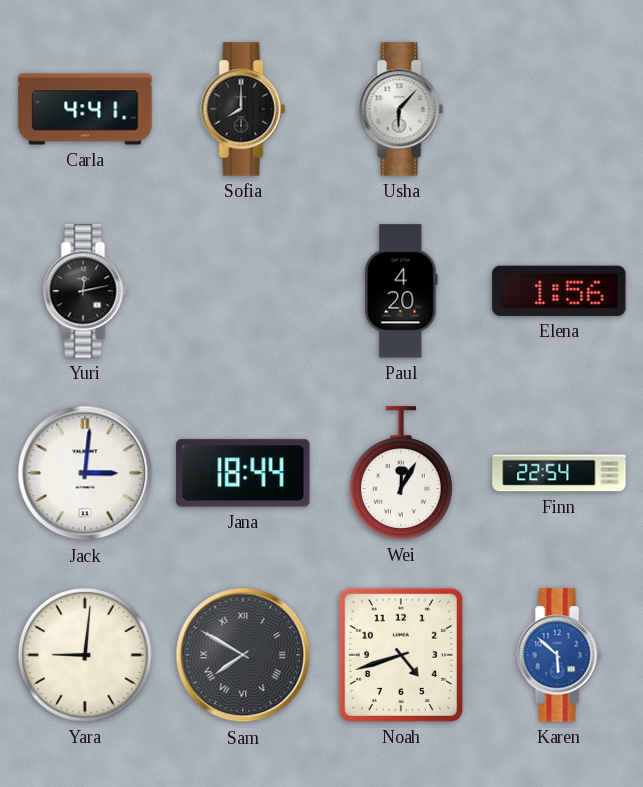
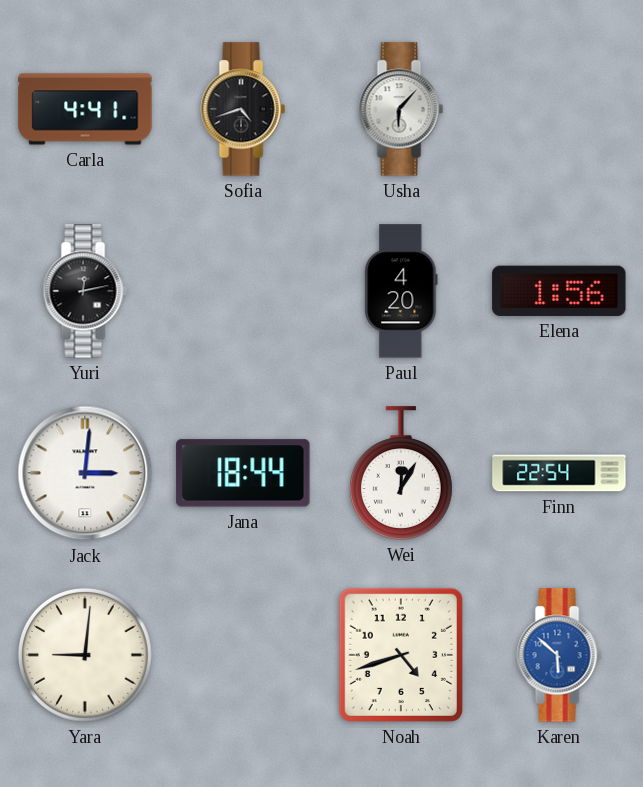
Sofia: 8:00 -> 4:42
Sam: 7:50 -> none
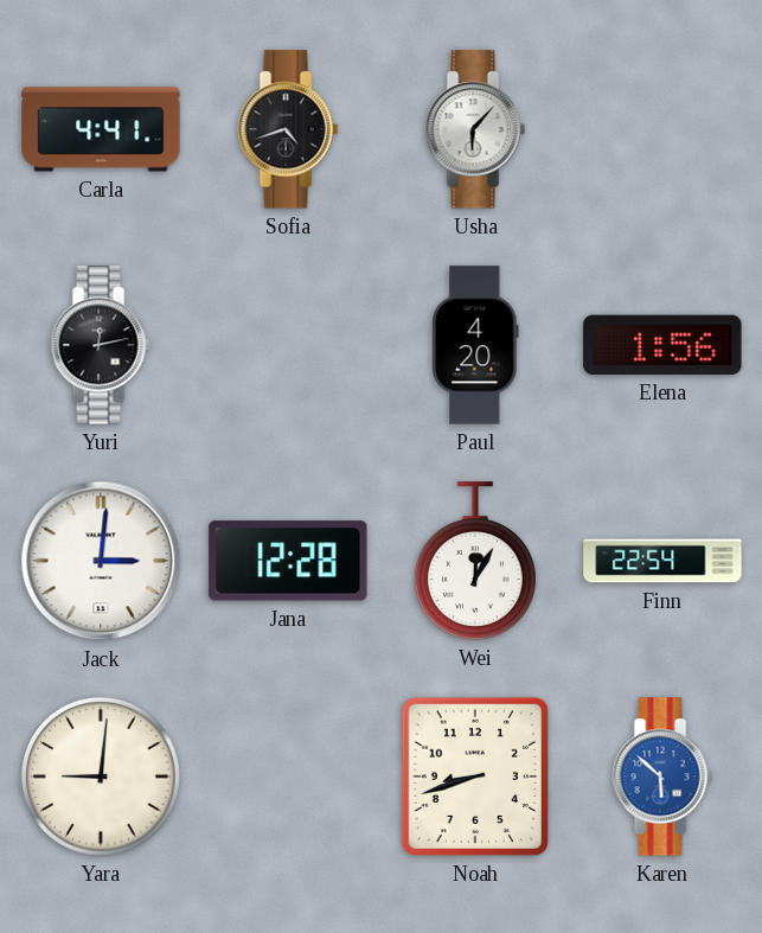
Jana: 18:44 -> 12:28
Noah: 4:42 -> 8:42
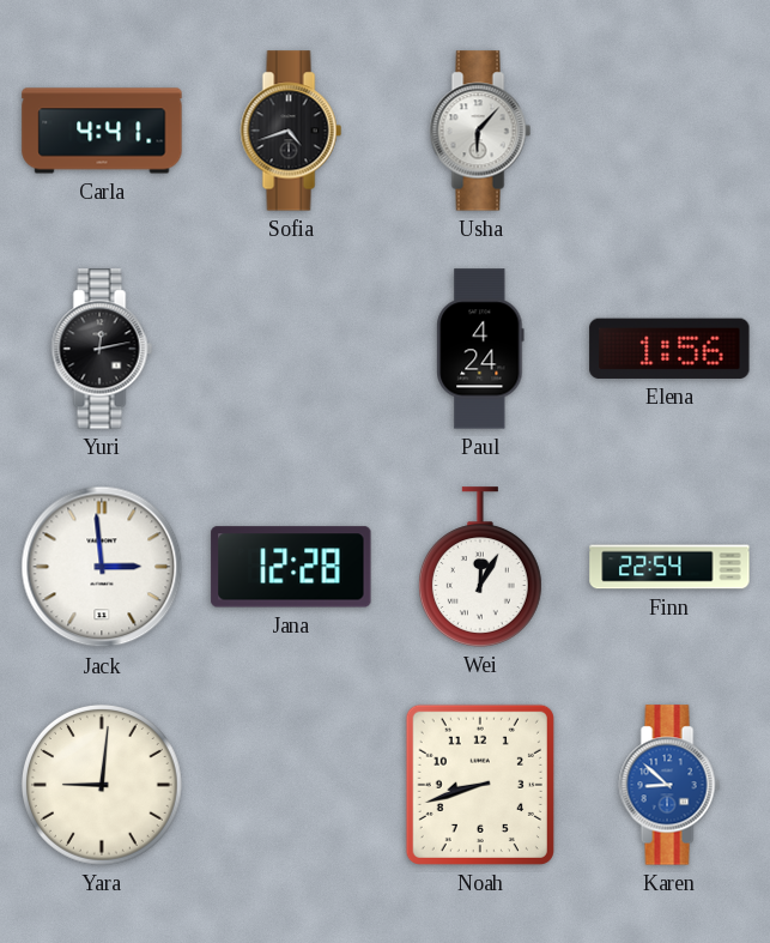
Paul: 4:20 -> 4:24
Jack: 3:01 -> 2:59
Karen: 5:52 -> 8:52
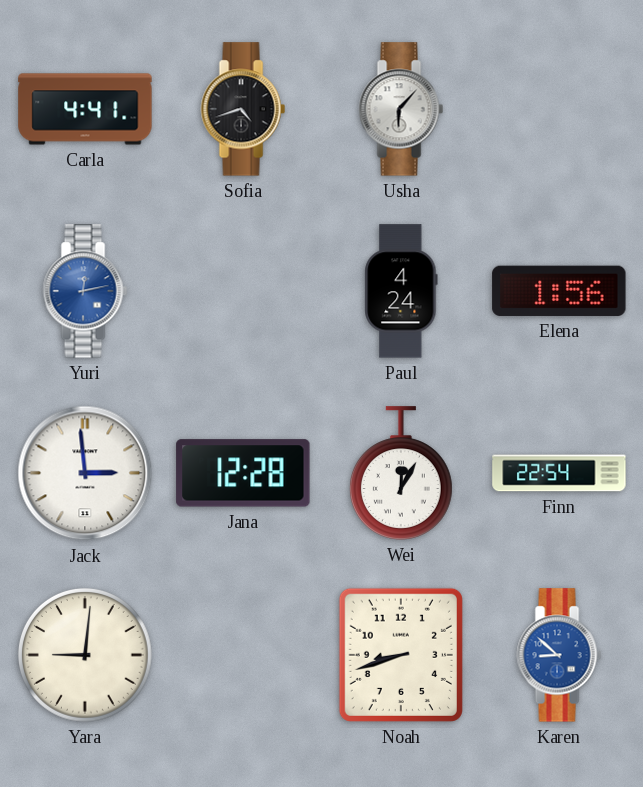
Yuri dial: black -> blue
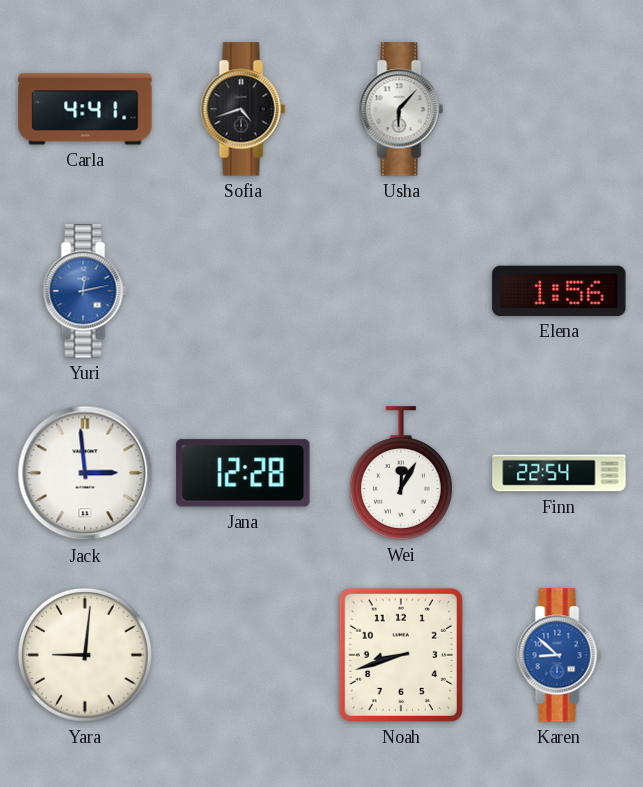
Paul: 4:24 -> none
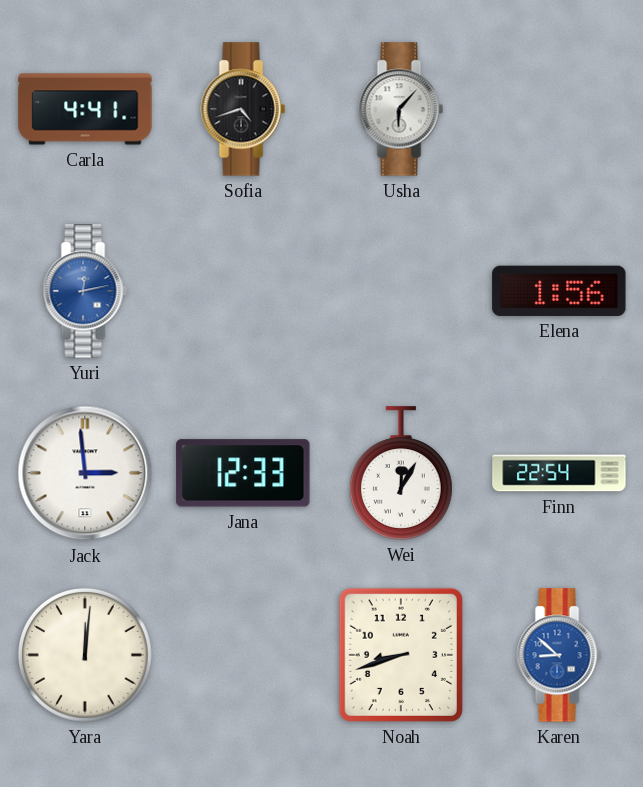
Jana: 12:28 -> 12:33
Yara: 9:01 -> 12:01
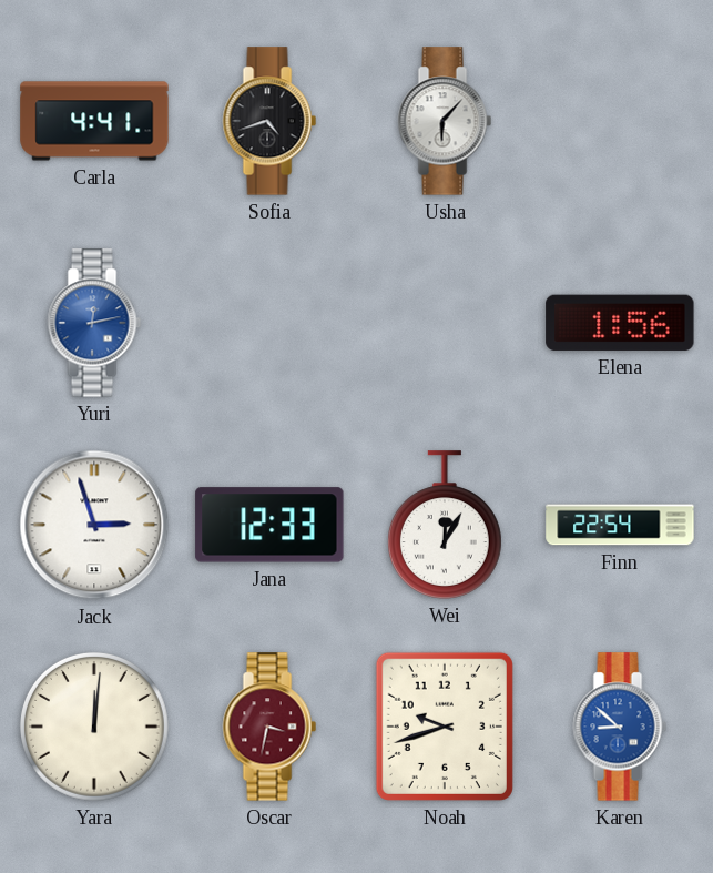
Jack: 2:59 -> 2:57
Oscar: none -> 3:32
Noah: 8:42 -> 9:42
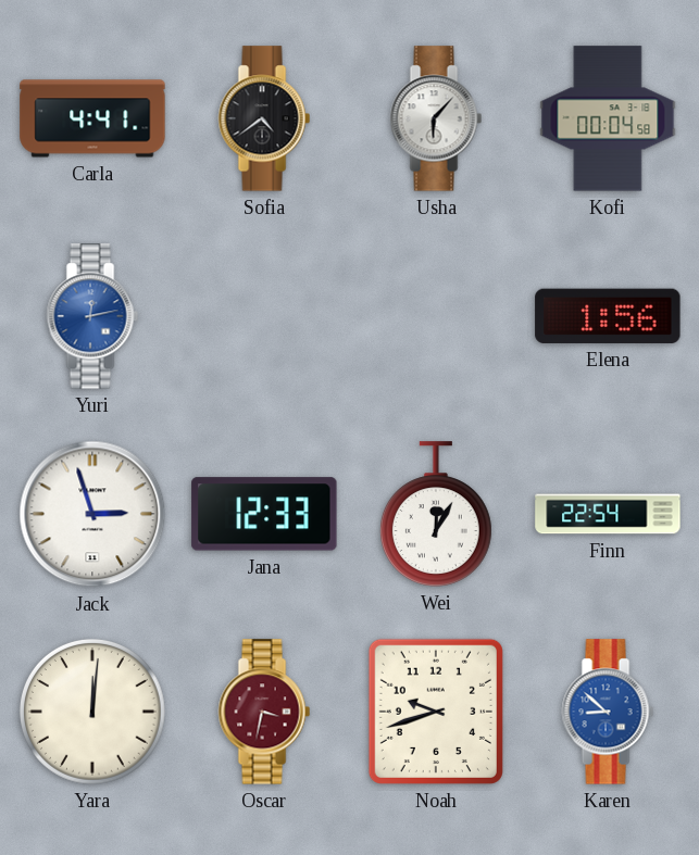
Sofia: 4:42 -> 4:39
Kofi: none -> 00:04
